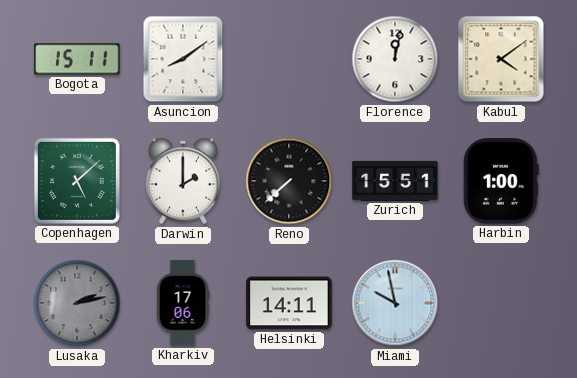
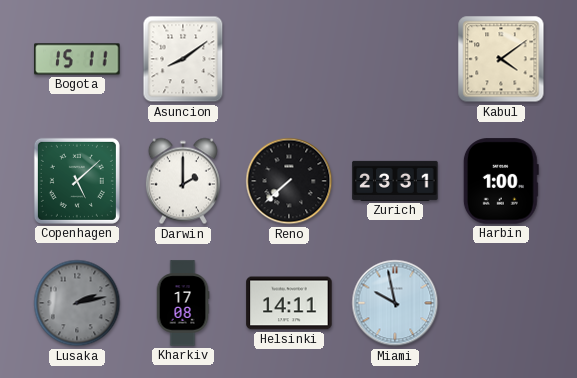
Florence: 12:02 -> none
Zurich: 15:51 -> 23:31
Kharkiv: 17:06 -> 17:08
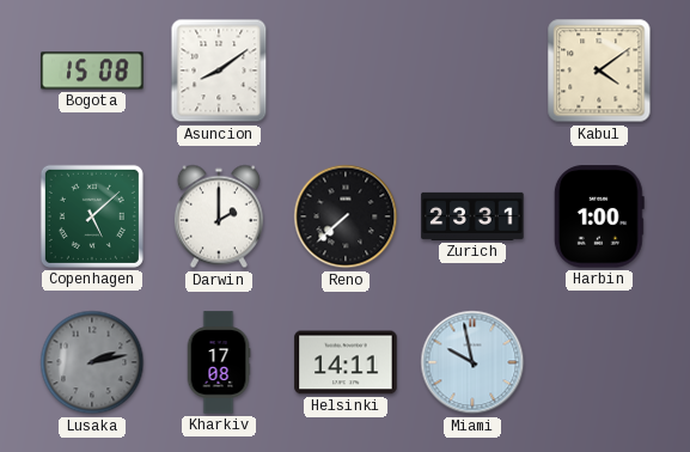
Bogota: 15:11 -> 15:08
